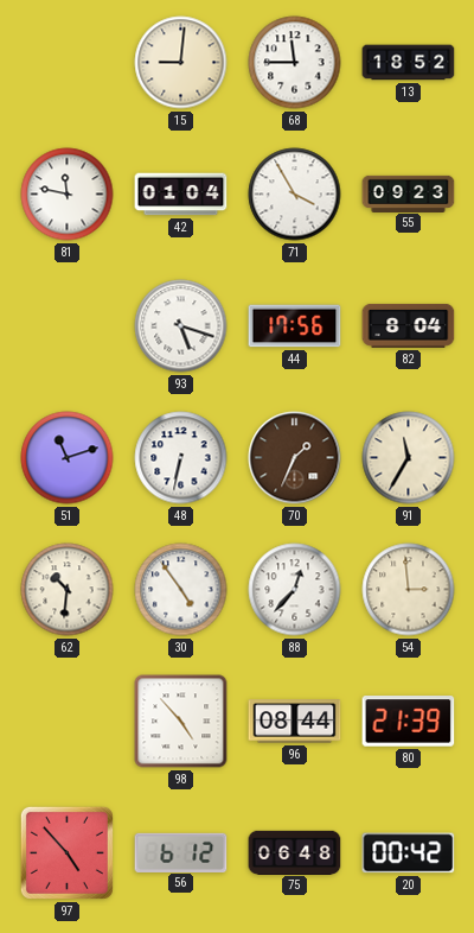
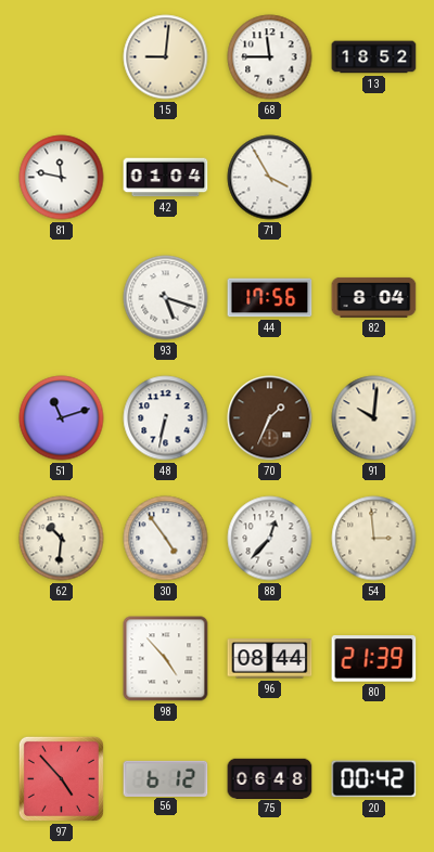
55: 09:23 -> none
91: 11:35 -> 10:01
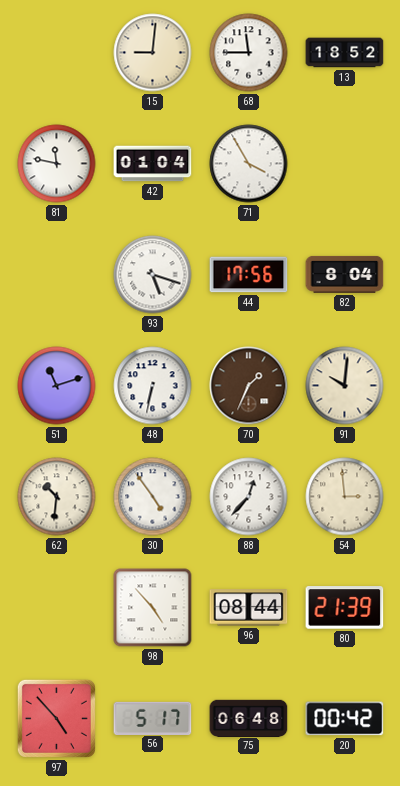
56: 6:12 -> 5:17
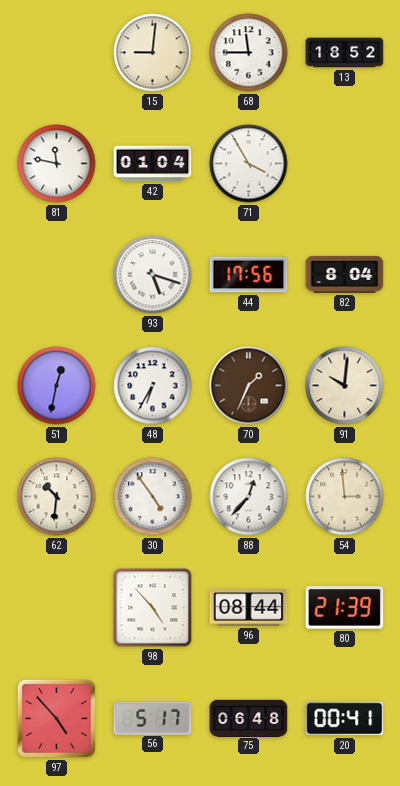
51: 11:12 -> 12:32
48: 6:32 -> 6:35
20: 00:42 -> 00:41
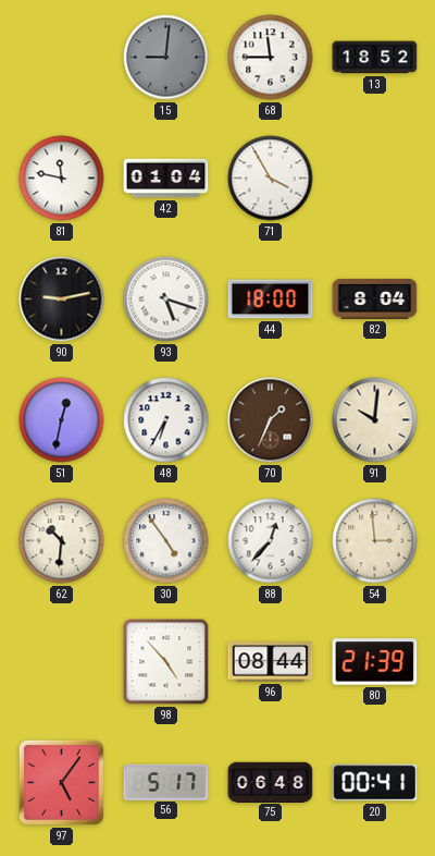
15 dial: cream -> grey
90: none -> 9:13
44: 17:56 -> 18:00
97: 4:53 -> 5:06
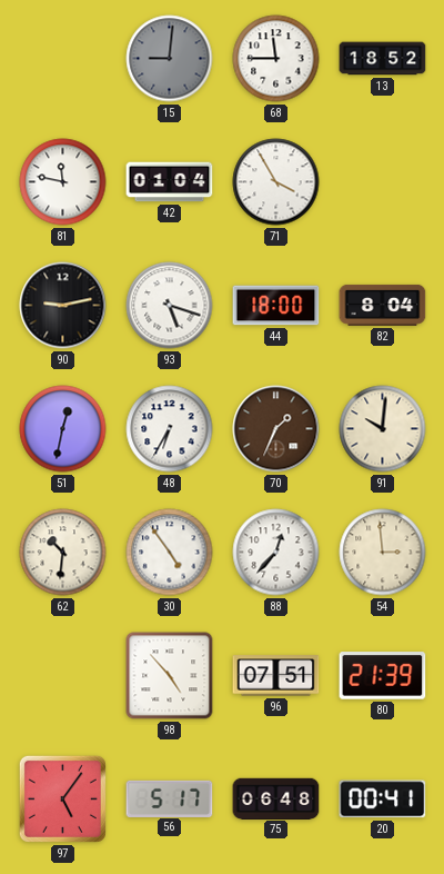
96: 08:44 -> 07:51
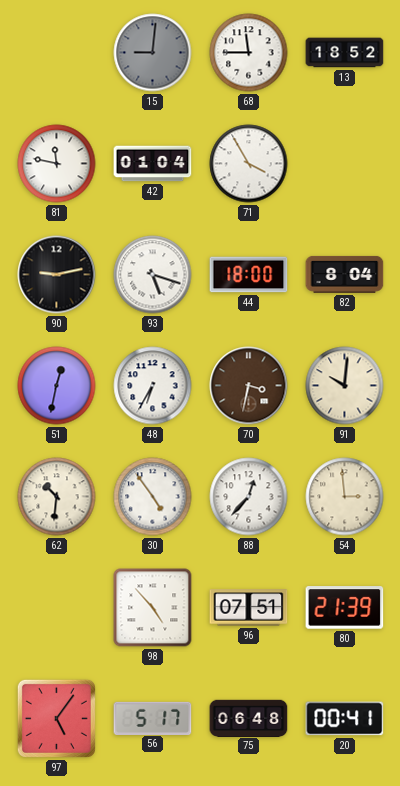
70: 1:34 -> 3:32
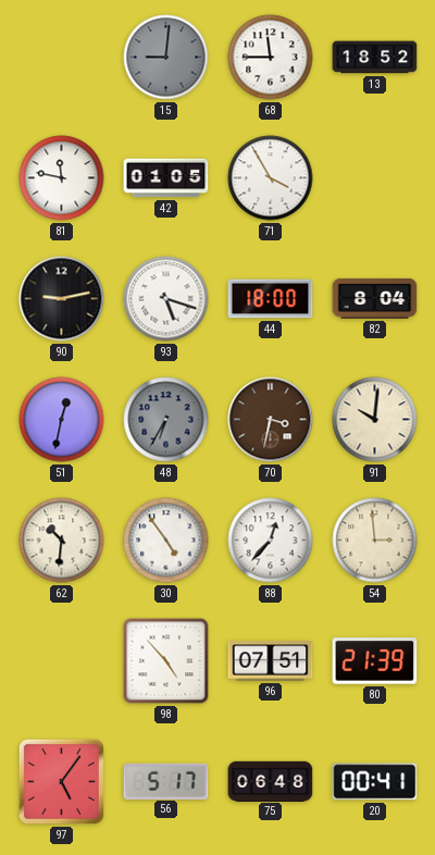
42: 01:04 -> 01:05
48 dial: white -> grey
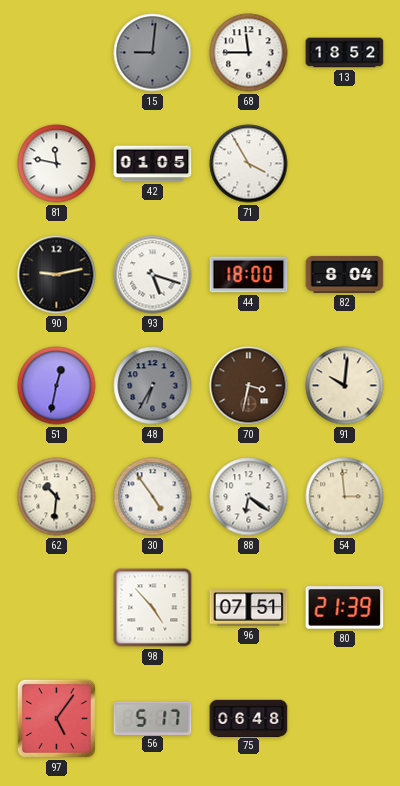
88: 12:37 -> 6:21
20: 00:41 -> none
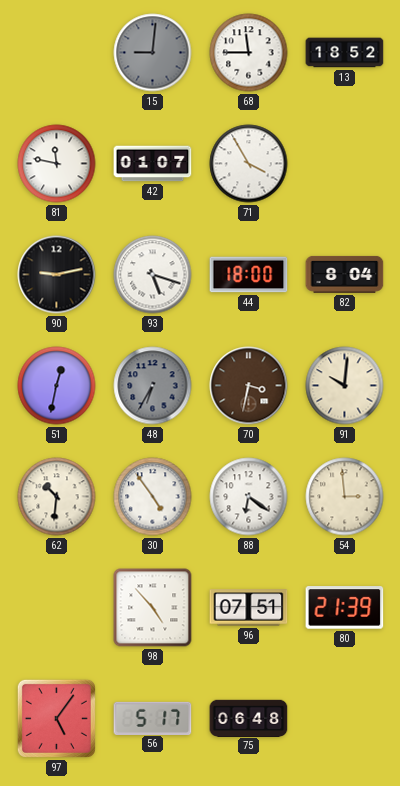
42: 01:05 -> 01:07
